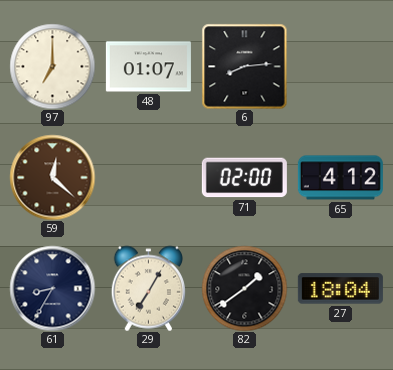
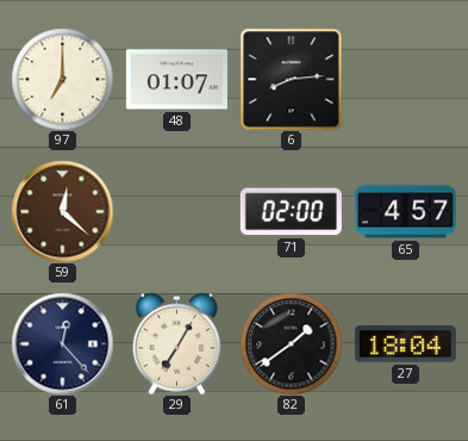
65: 4:12 -> 4:57
61: 8:35 -> 12:23
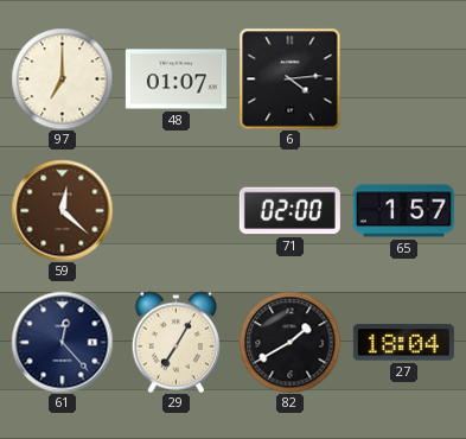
6: 8:14 -> 4:14
65: 4:57 -> 1:57
82: 1:39 -> 1:40
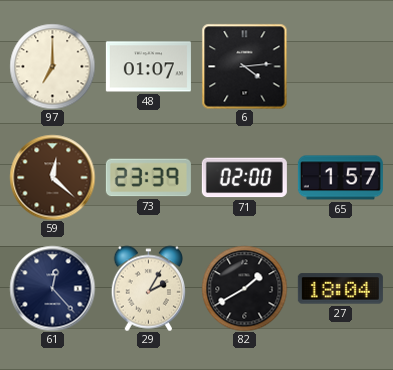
73: none -> 23:39
29: 7:05 -> 2:05
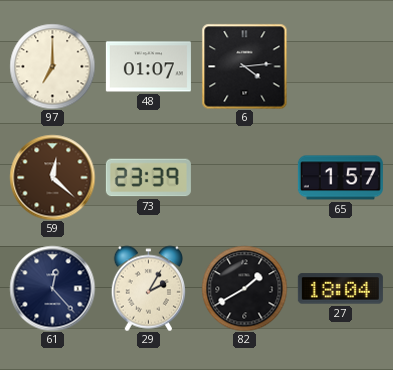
71: 02:00 -> none
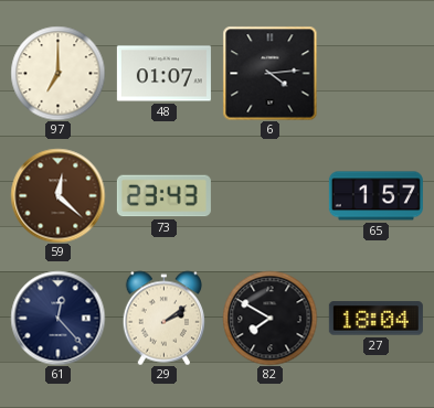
73: 23:39 -> 23:43
29: 2:05 -> 2:09
82: 1:40 -> 7:50
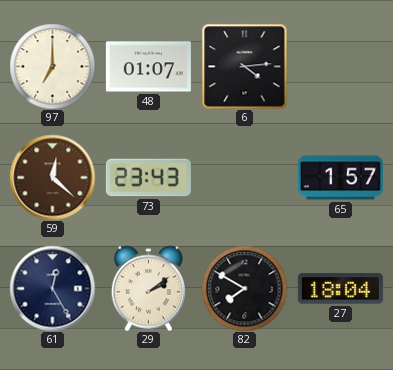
61: 12:23 -> 12:25
